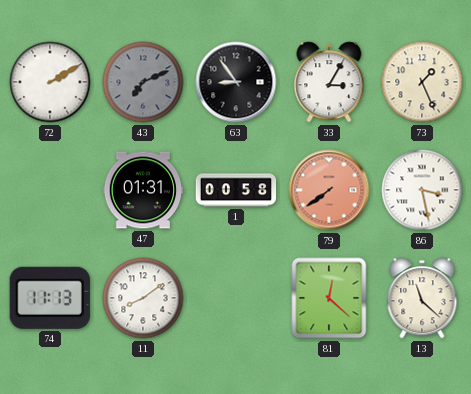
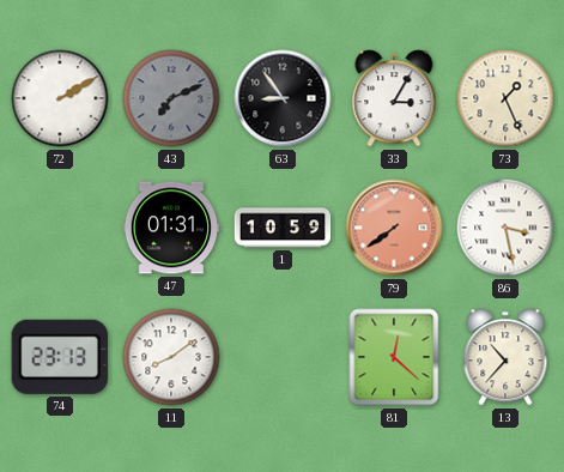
1: 00:58 -> 10:59
74: 11:13 -> 23:13
13: 11:22 -> 10:37
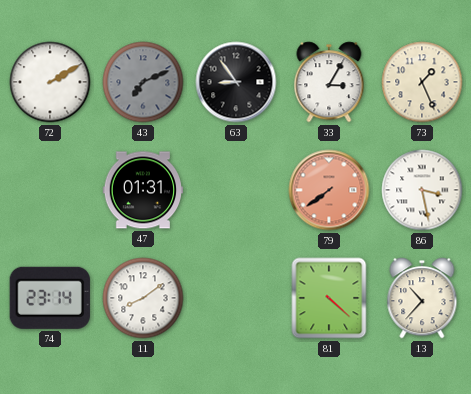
1: 10:59 -> none
74: 23:13 -> 23:14
81: 12:22 -> 4:22
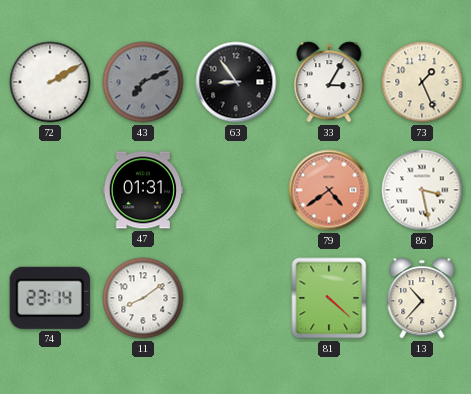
79: 7:39 -> 4:39
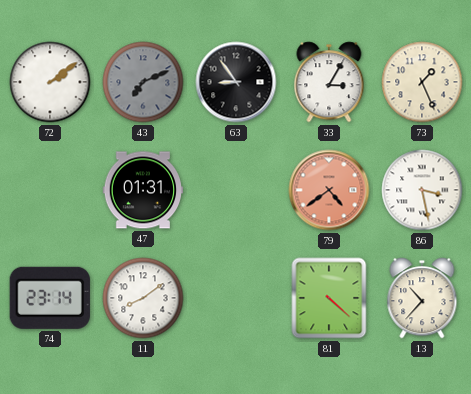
72: 2:10 -> 2:09
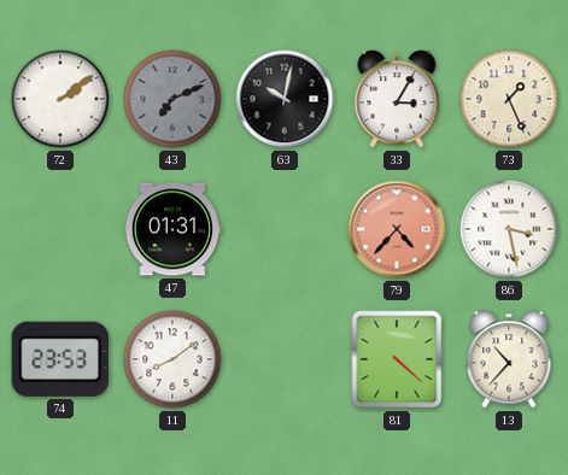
63: 8:54 -> 10:02
79: 4:39 -> 4:37
74: 23:14 -> 23:53
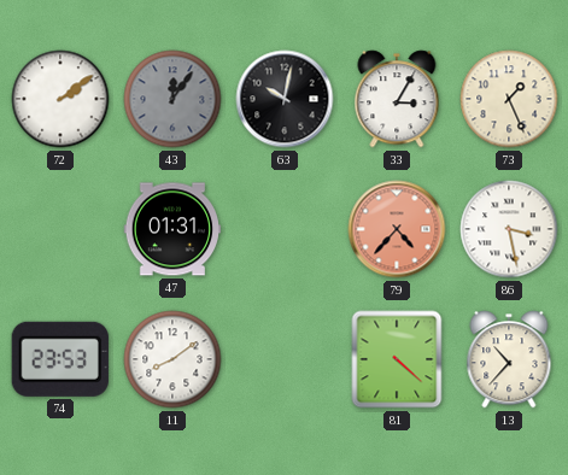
43: 7:11 -> 12:06
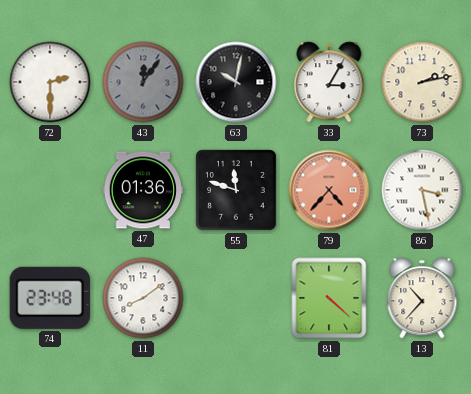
72: 2:09 -> 2:30
73: 1:26 -> 2:13
47: 01:31 -> 01:36
55: none -> 11:48
74: 23:53 -> 23:48
